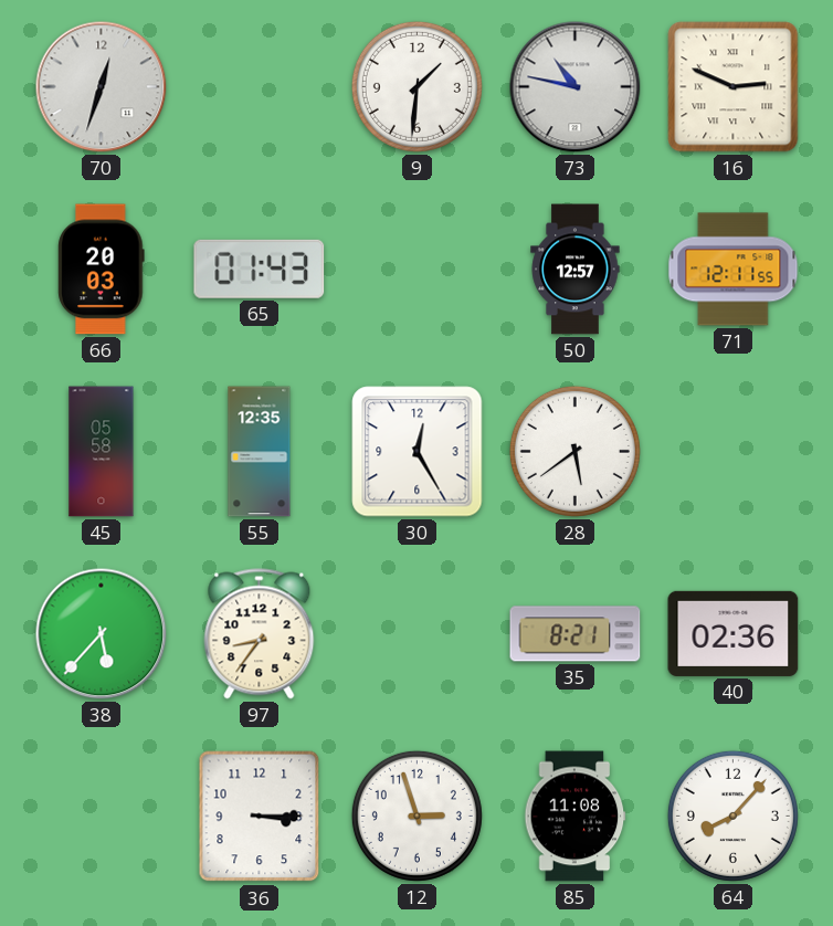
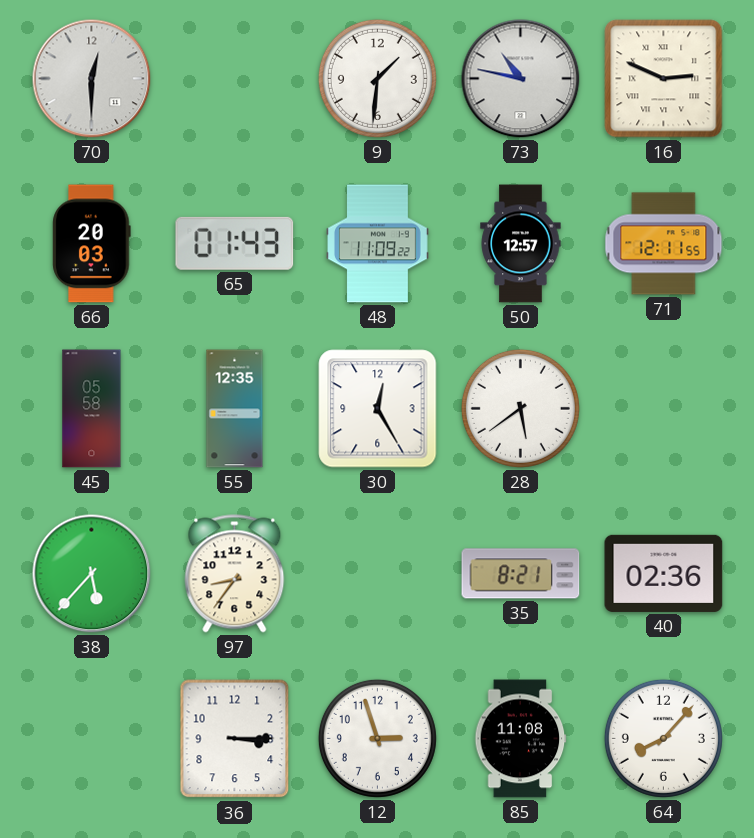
70: 12:33 -> 12:30
48: none -> 11:09
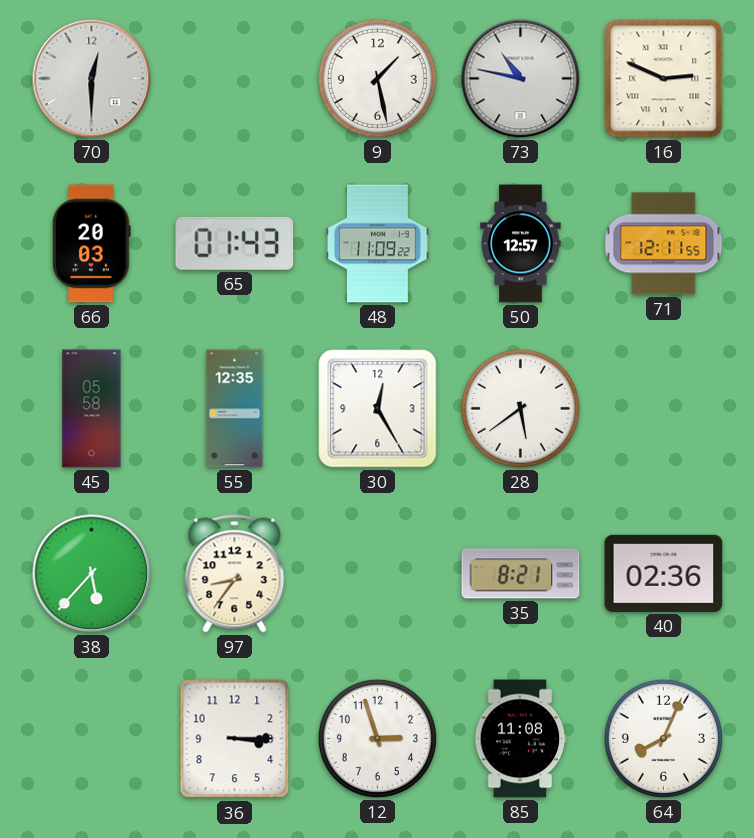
9: 1:31 -> 1:28
64: 8:07 -> 8:04
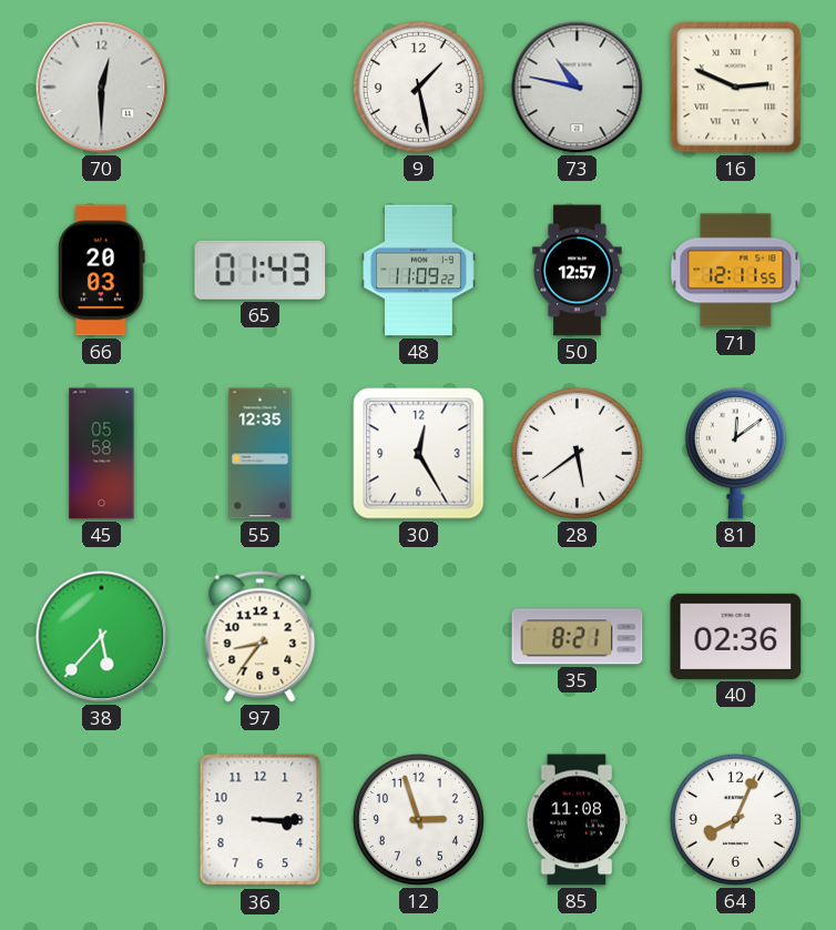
81: none -> 12:09
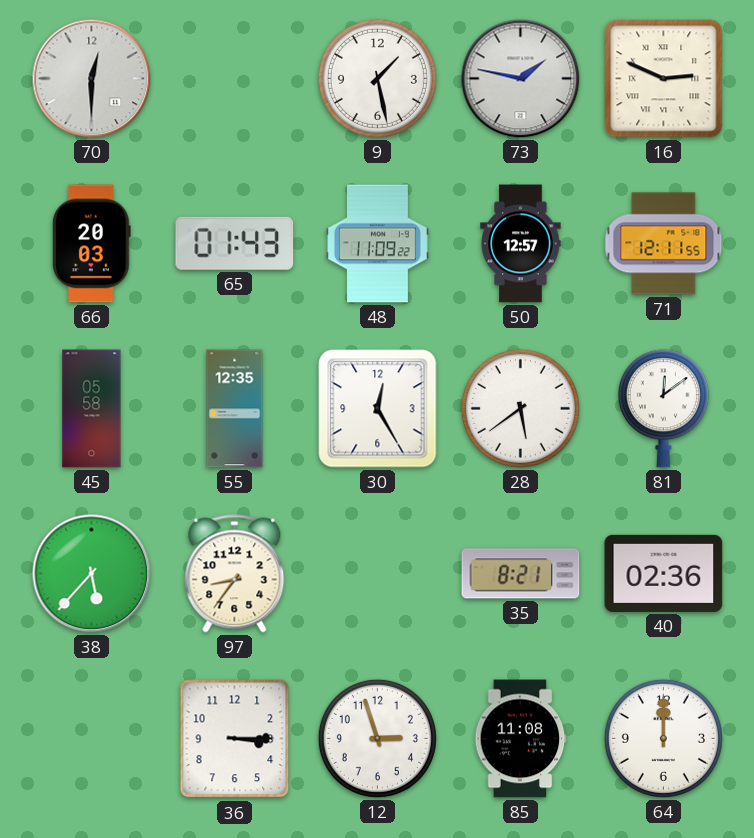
73: 10:47 -> 1:47
64: 8:04 -> 12:00
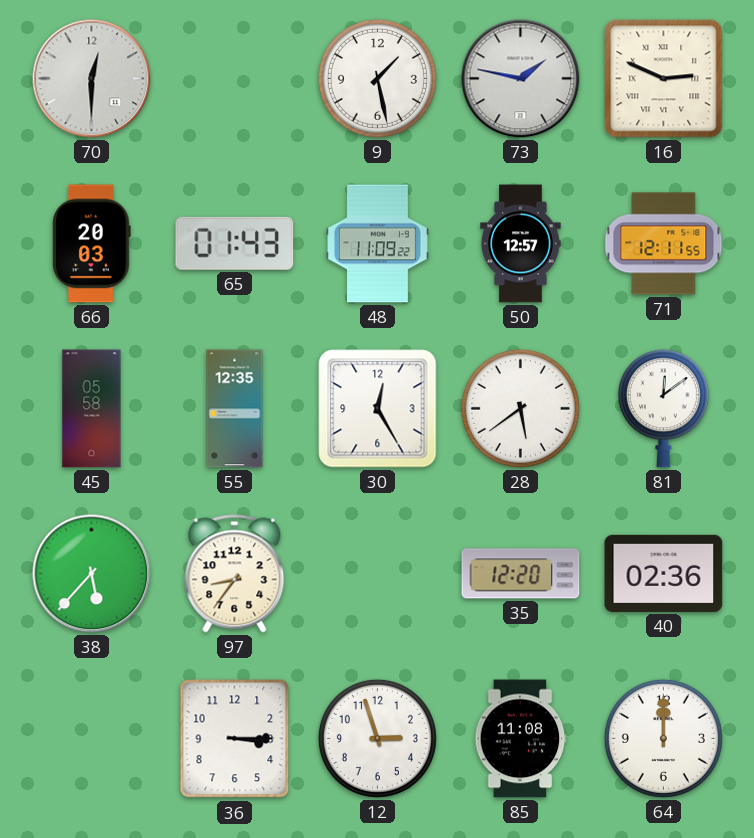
35: 8:21 -> 12:20
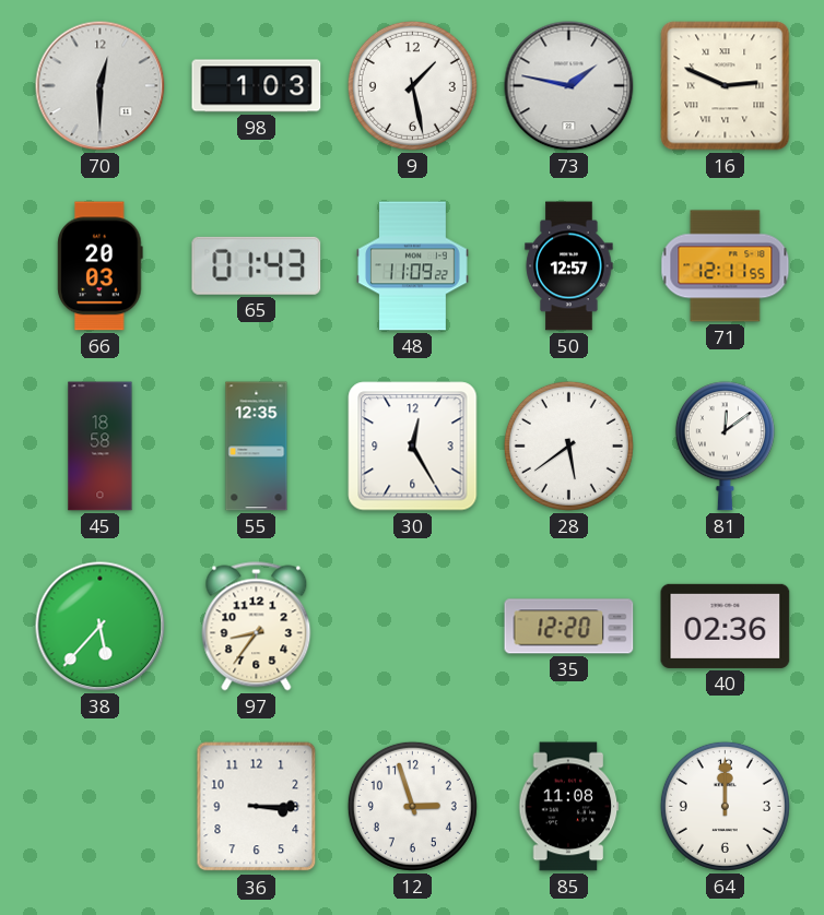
98: none -> 1:03
45: 05:58 -> 18:58
